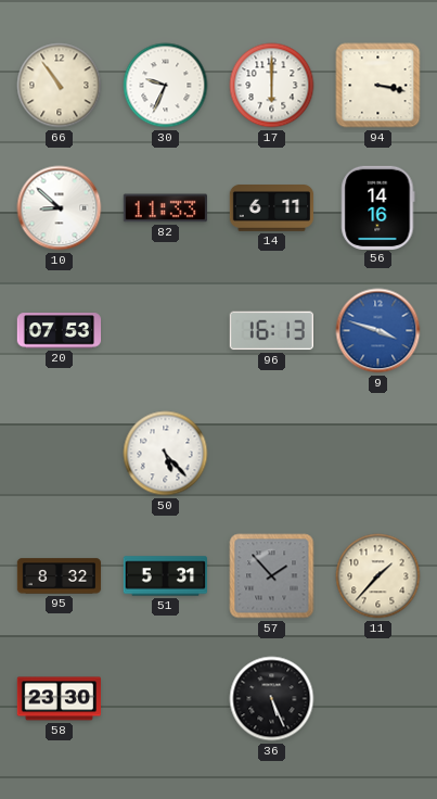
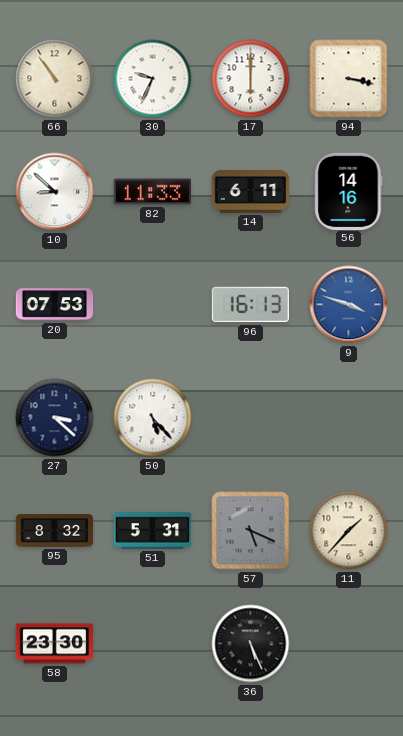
27: none -> 3:22
57: 1:53 -> 5:19
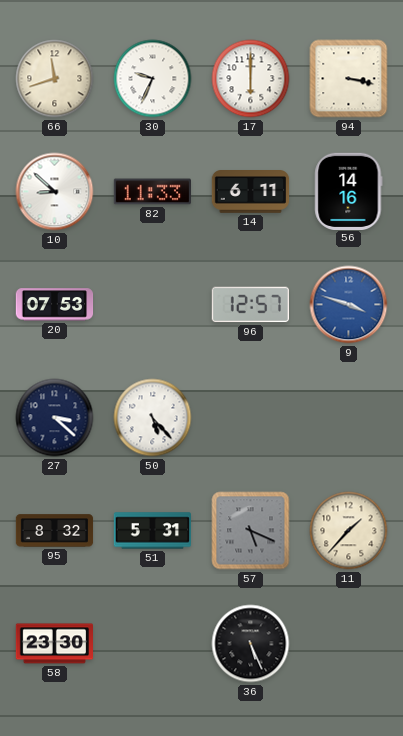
66: 10:54 -> 11:42
96: 16:13 -> 12:57
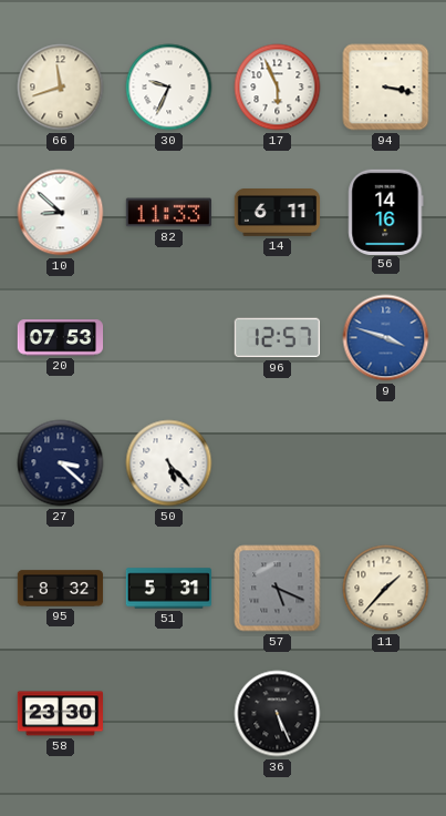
17: 6:00 -> 5:56
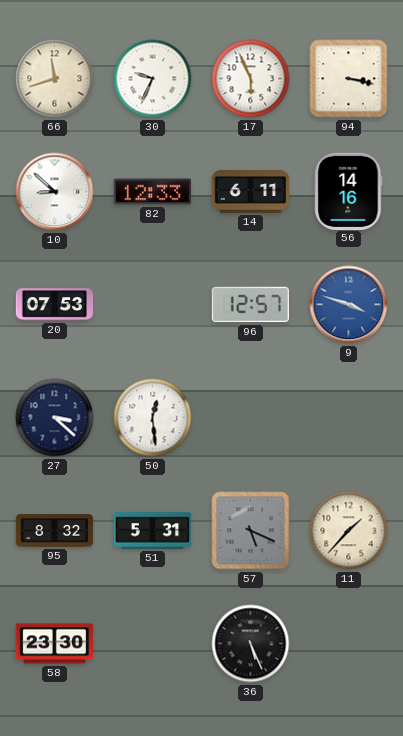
82: 11:33 -> 12:33
50: 5:23 -> 12:29
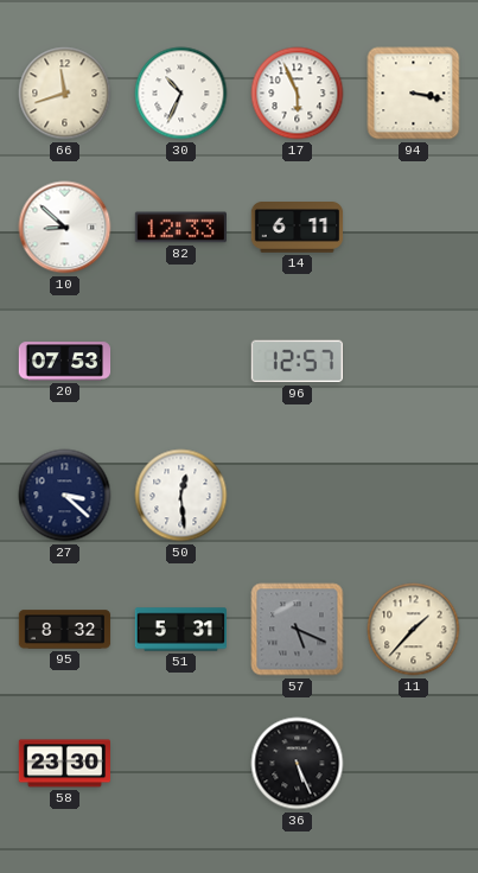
30: 9:34 -> 10:34
56: 14:16 -> none
9: 3:48 -> none
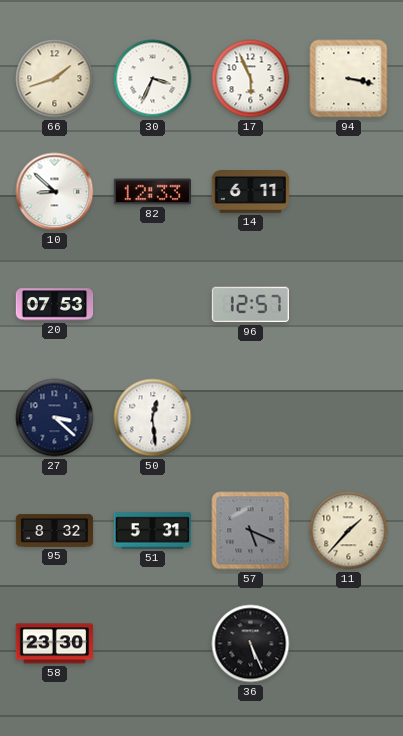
66: 11:42 -> 1:42
30: 10:34 -> 3:34
